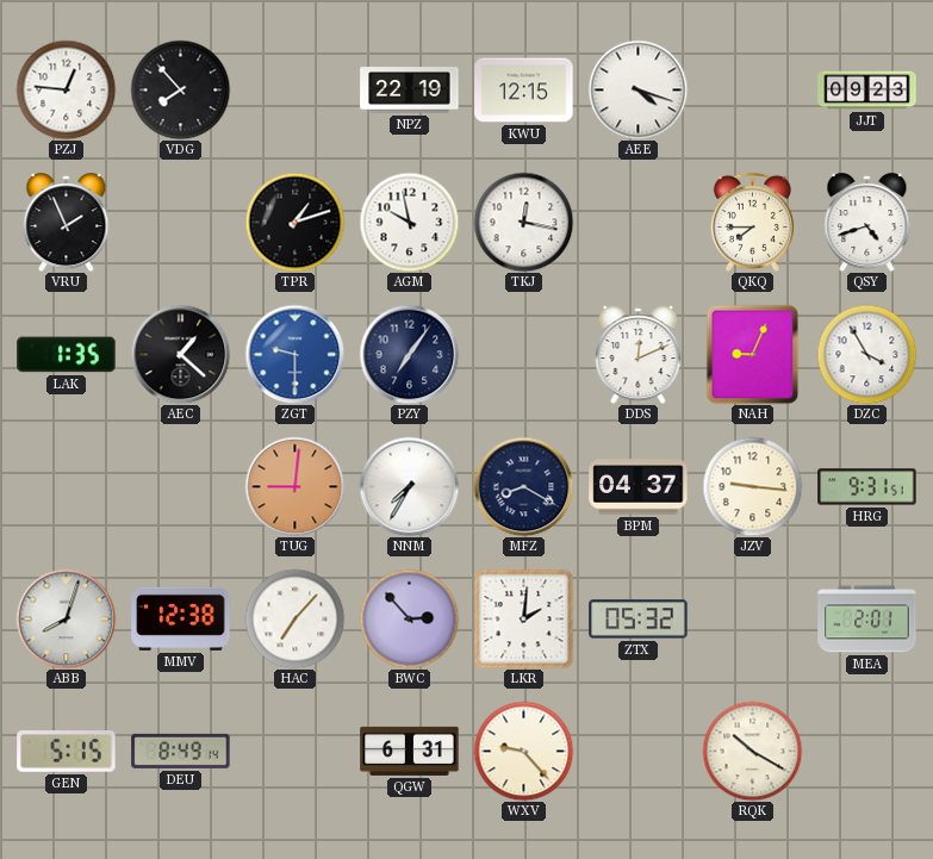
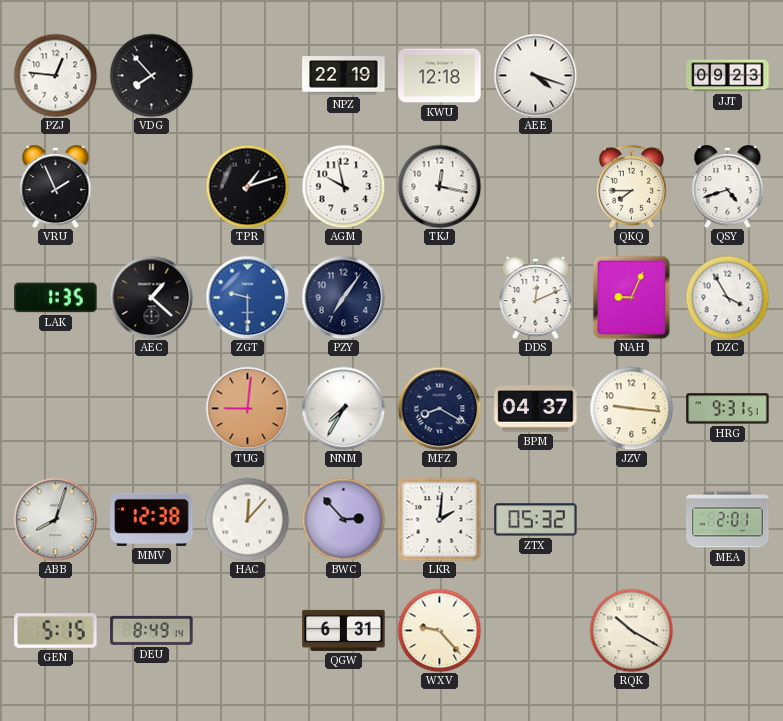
KWU: 12:15 -> 12:18
HAC: 7:07 -> 12:07
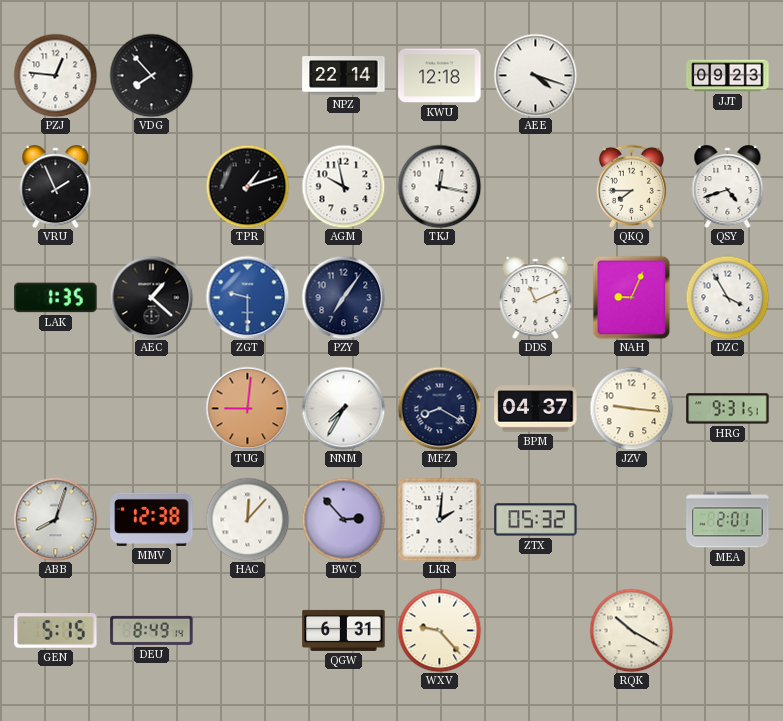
NPZ: 22:19 -> 22:14
DDS: 12:11 -> 11:11
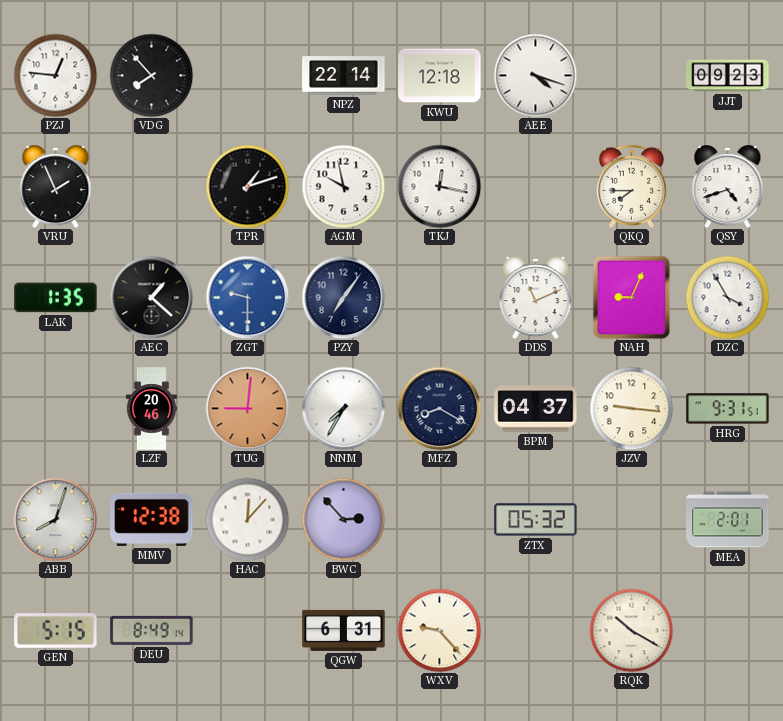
LZF: none -> 20:46
LKR: 2:01 -> none
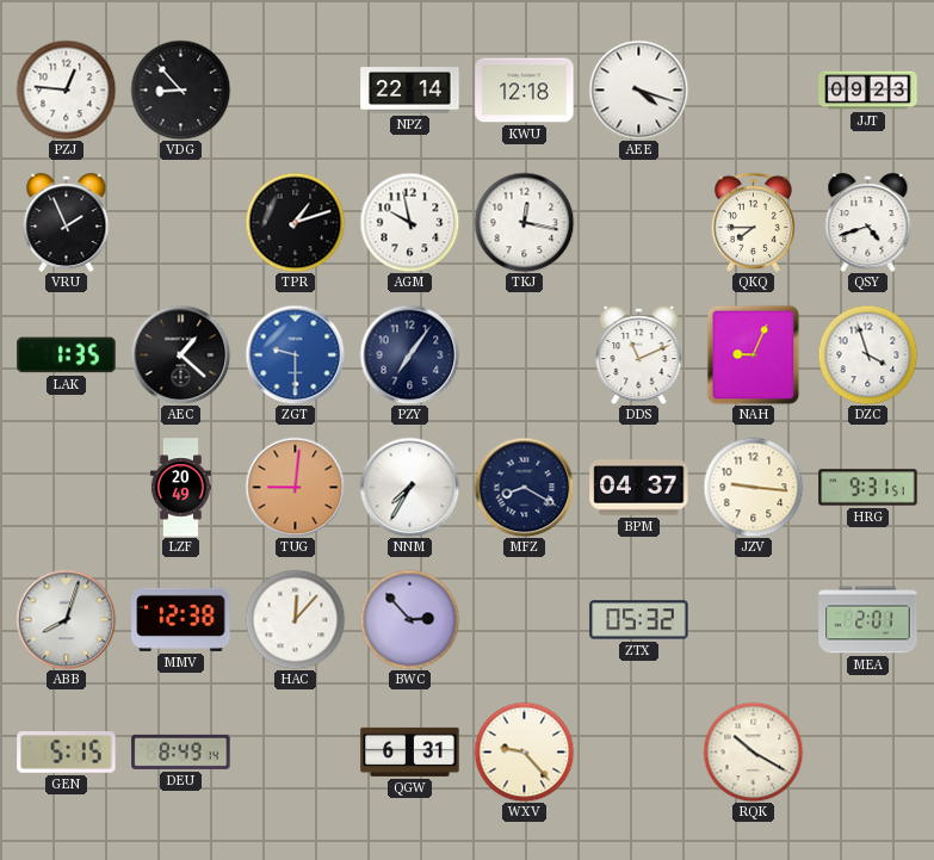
VDG: 7:53 -> 8:53
DZC: 3:55 -> 3:57
LZF: 20:46 -> 20:49
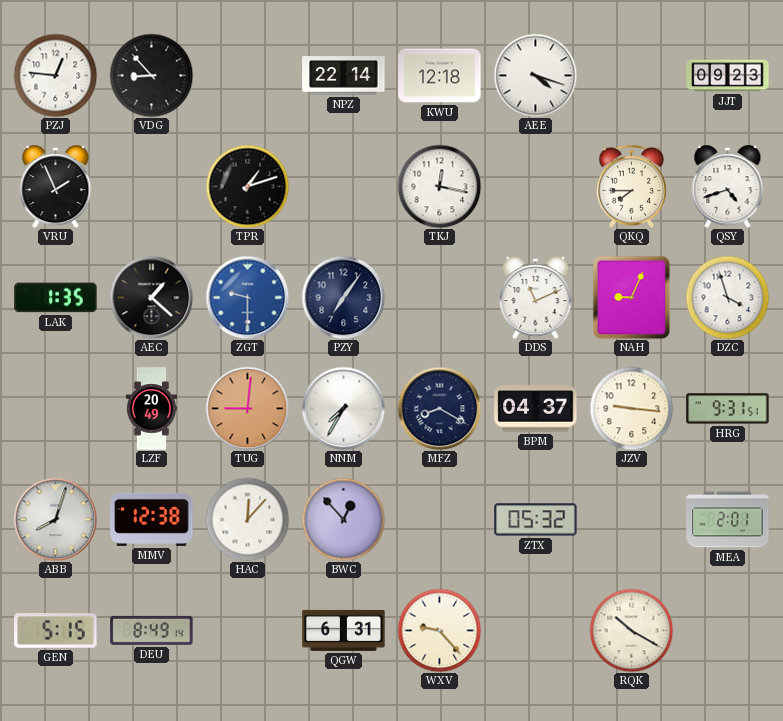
AGM: 9:58 -> none
BWC: 2:53 -> 12:53
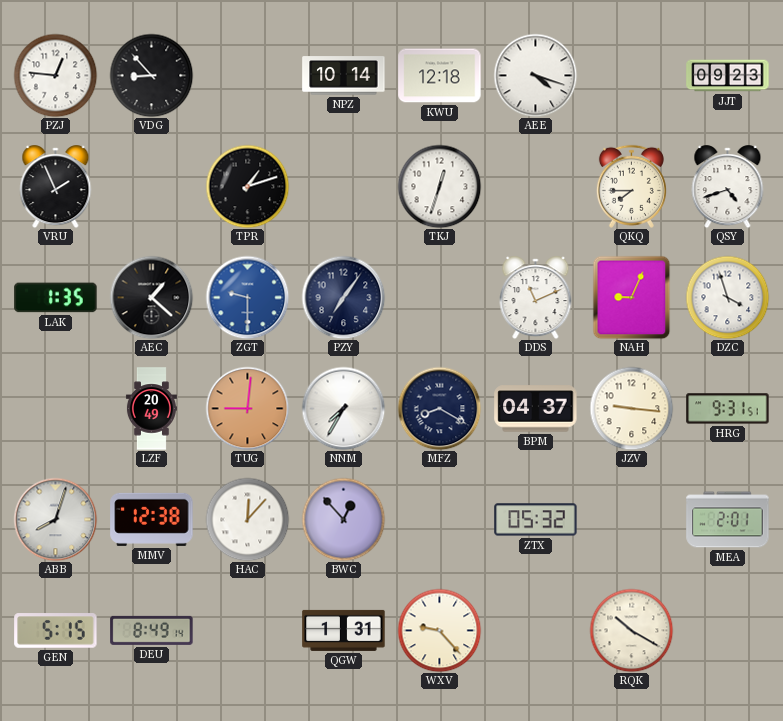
NPZ: 22:14 -> 10:14
TKJ: 12:17 -> 12:33
QGW: 6:31 -> 1:31
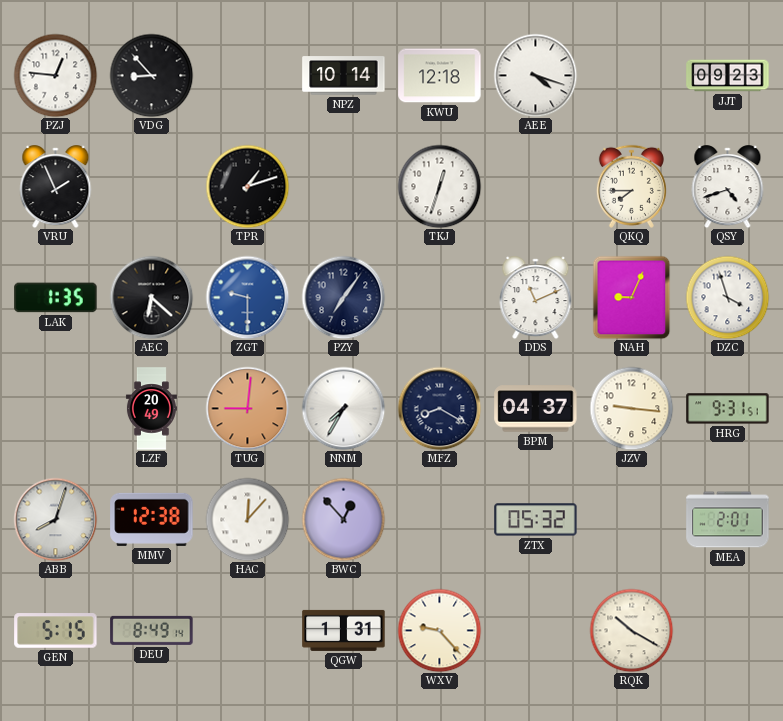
AEC: 1:22 -> 6:22
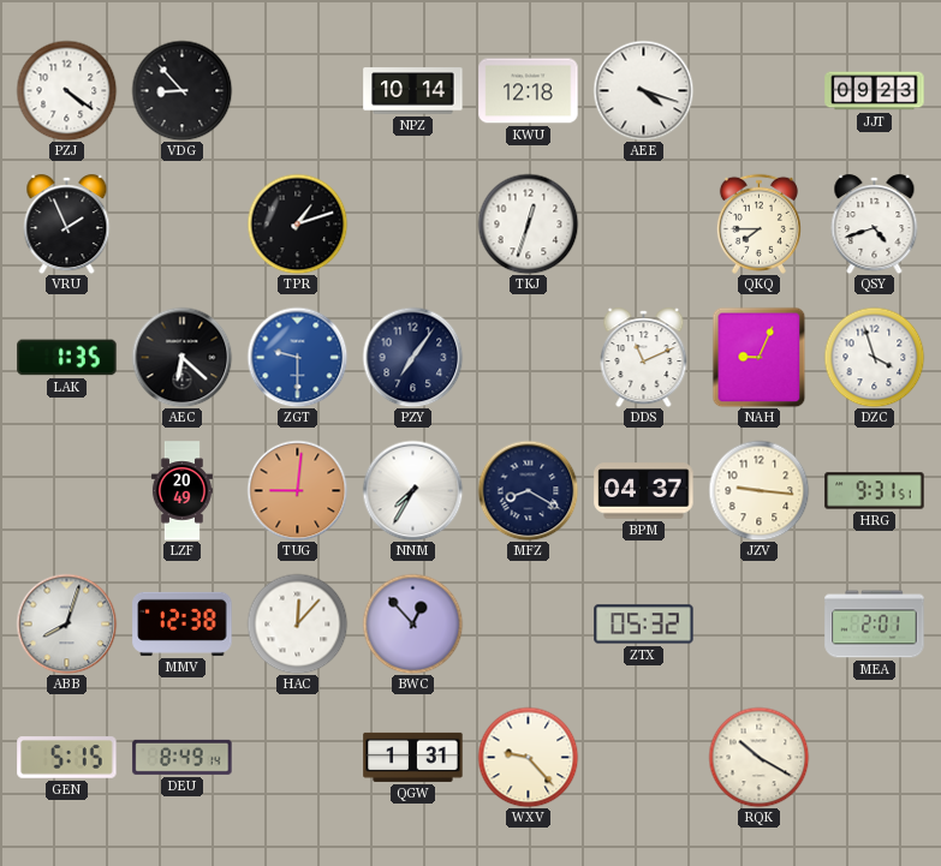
PZJ: 12:46 -> 4:21
